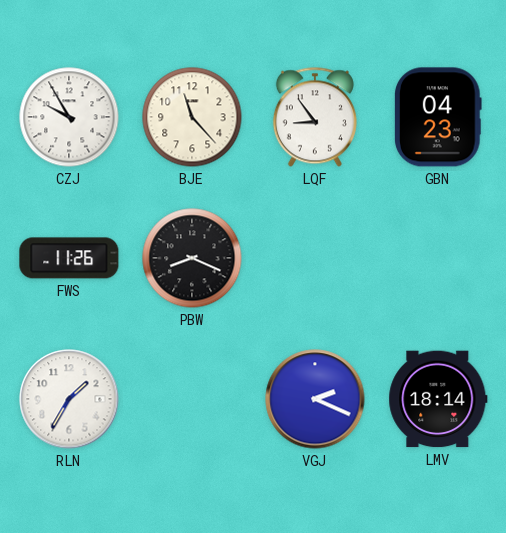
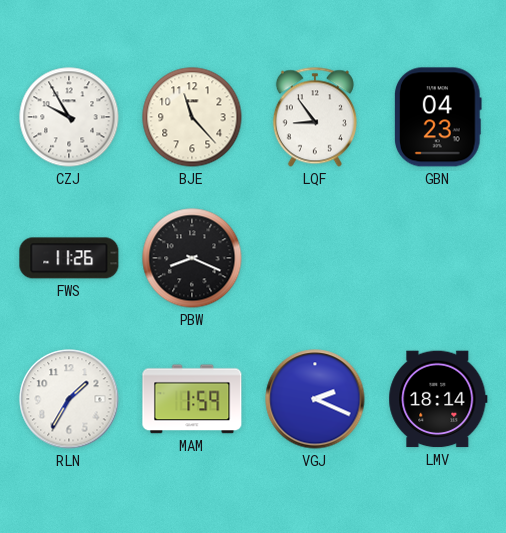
MAM: none -> 1:59
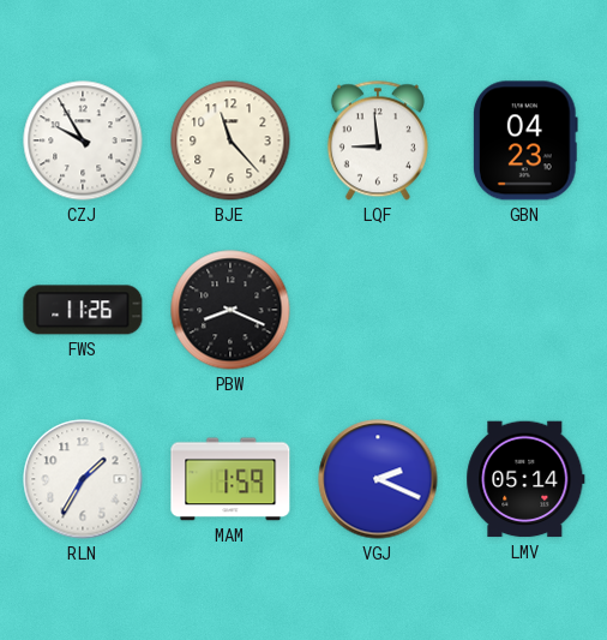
LQF: 8:54 -> 8:59
LMV: 18:14 -> 05:14
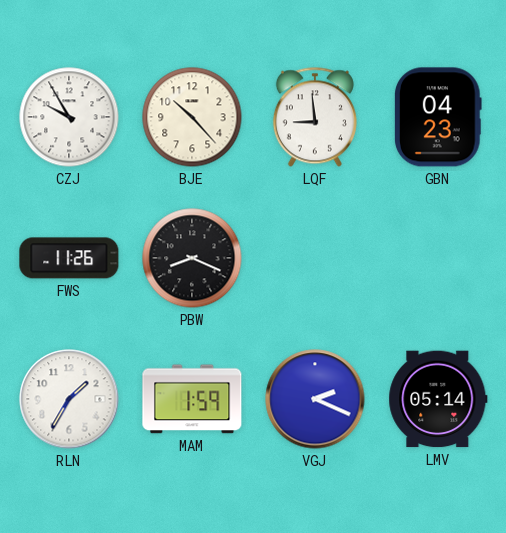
BJE: 11:23 -> 10:23
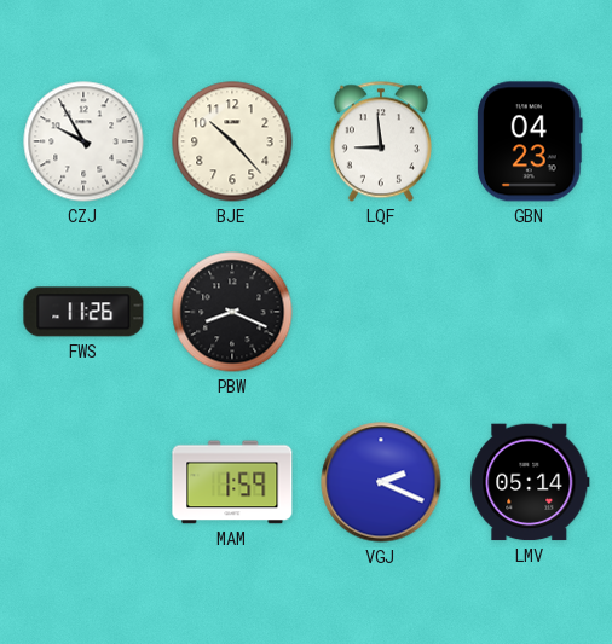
RLN: 1:35 -> none
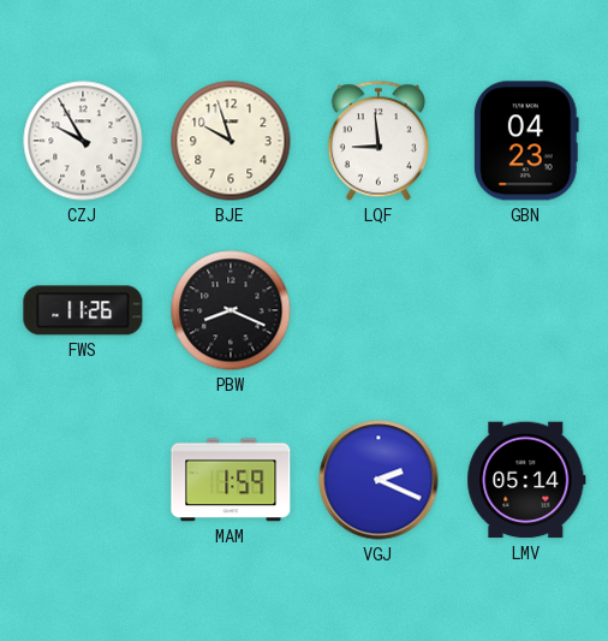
BJE: 10:23 -> 9:57
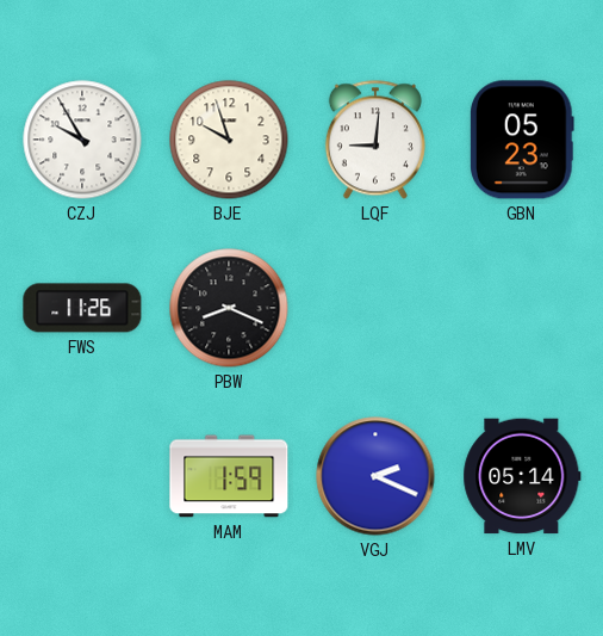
LQF: 8:59 -> 9:01
GBN: 04:23 -> 05:23
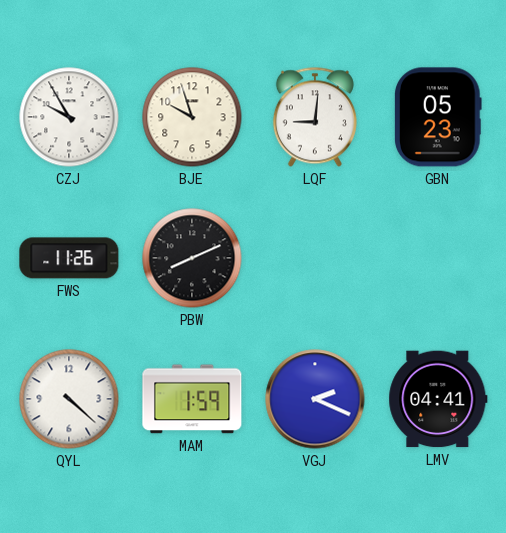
PBW: 8:19 -> 8:11
QYL: none -> 4:22
LMV: 05:14 -> 04:41
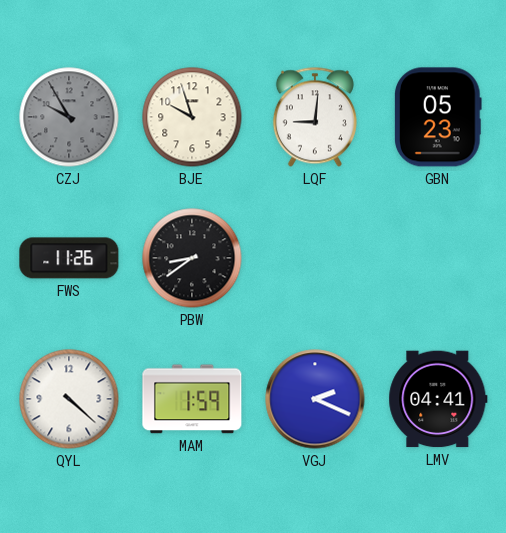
CZJ dial: white -> grey
PBW: 8:11 -> 8:39
